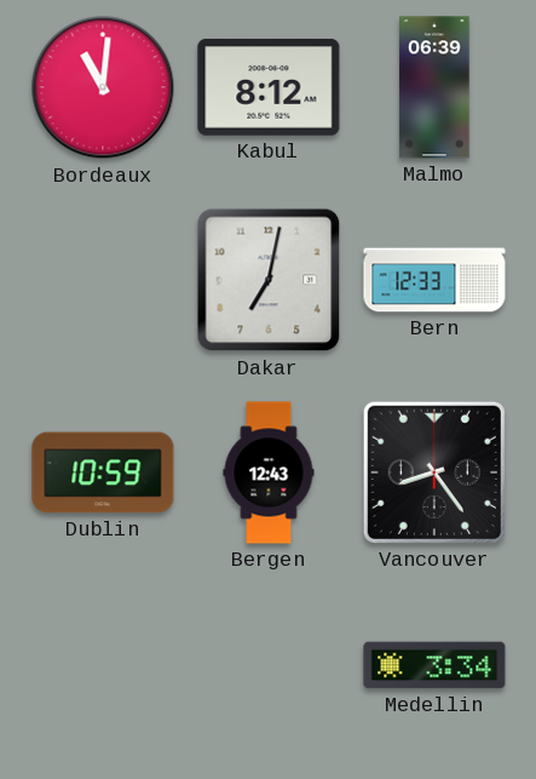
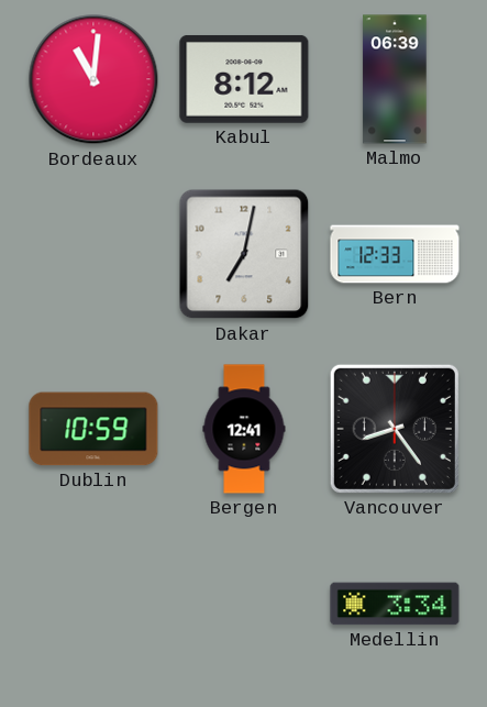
Bergen: 12:43 -> 12:41
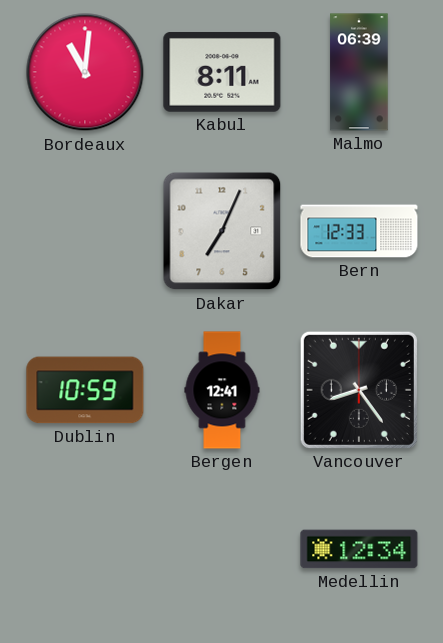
Kabul: 8:12 -> 8:11
Dakar: 7:02 -> 7:04
Medellin: 3:34 -> 12:34
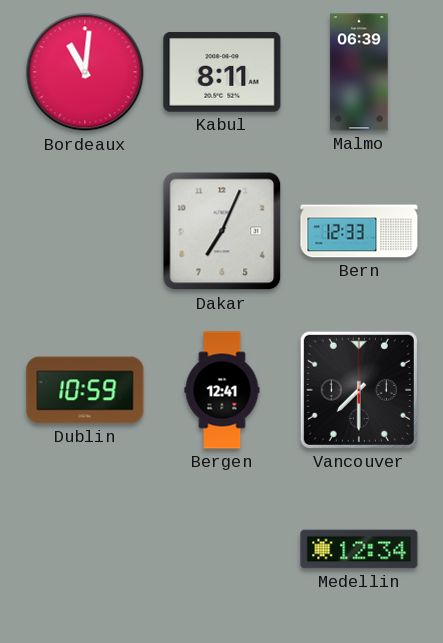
Vancouver: 8:24 -> 7:30
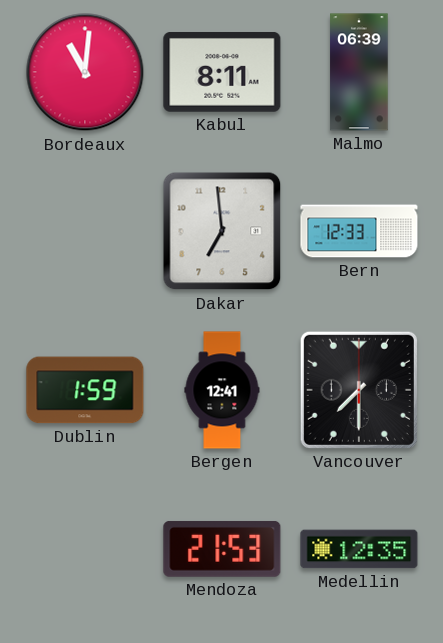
Dakar: 7:04 -> 6:59
Dublin: 10:59 -> 1:59
Mendoza: none -> 21:53
Medellin: 12:34 -> 12:35
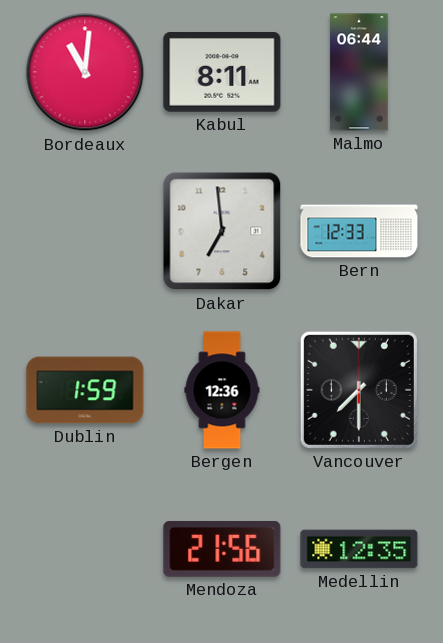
Malmo: 06:39 -> 06:44
Bergen: 12:41 -> 12:36
Mendoza: 21:53 -> 21:56
